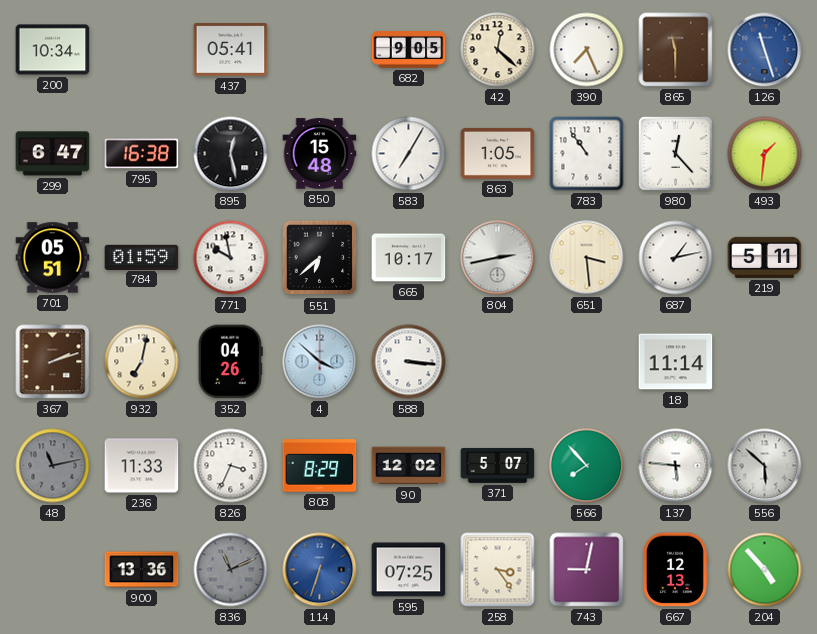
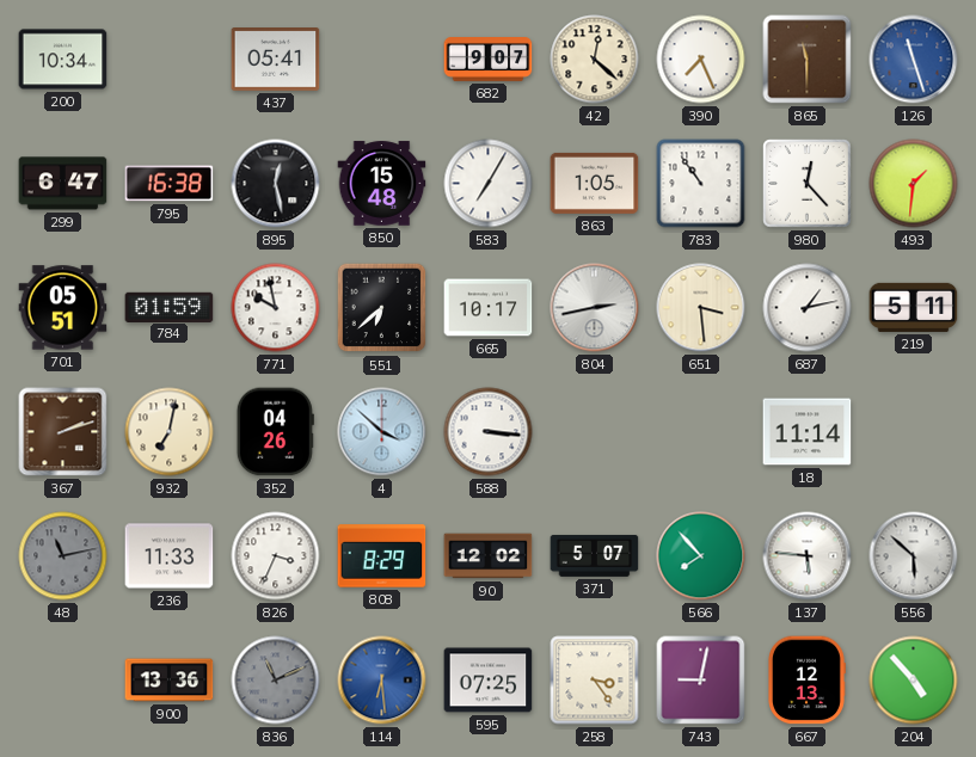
682: 9:05 -> 9:07
114: 6:33 -> 6:29
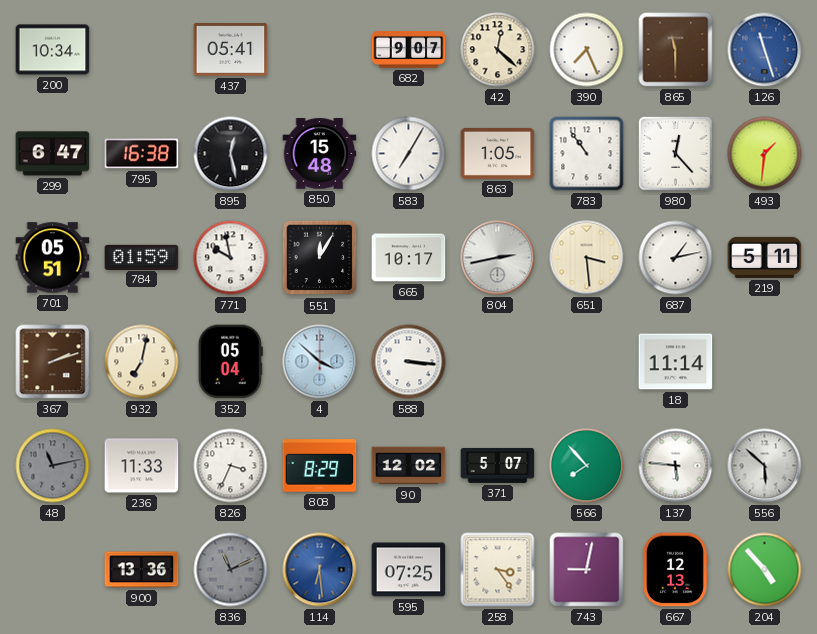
551: 6:38 -> 12:05
352: 04:26 -> 05:04
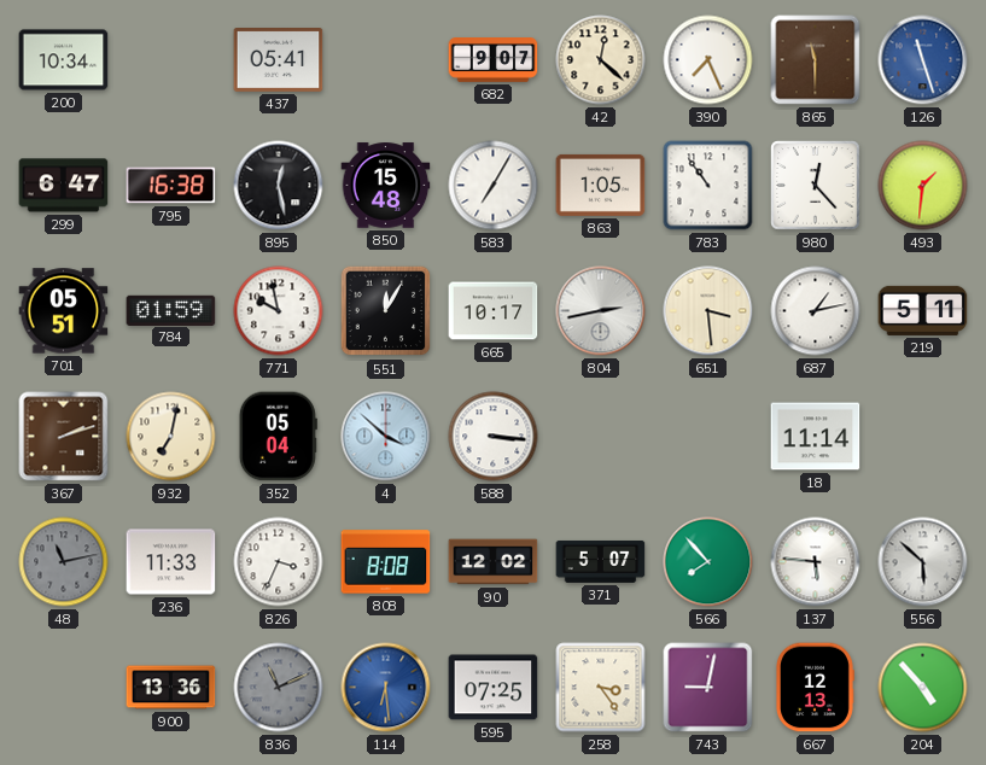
808: 8:29 -> 8:08
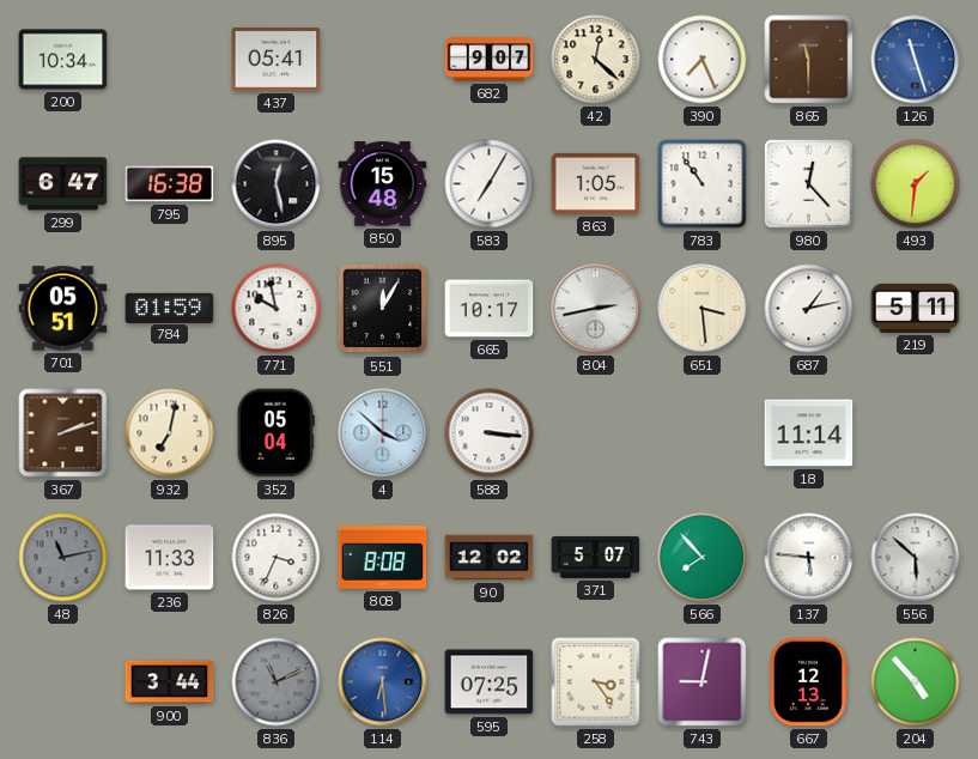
900: 13:36 -> 3:44
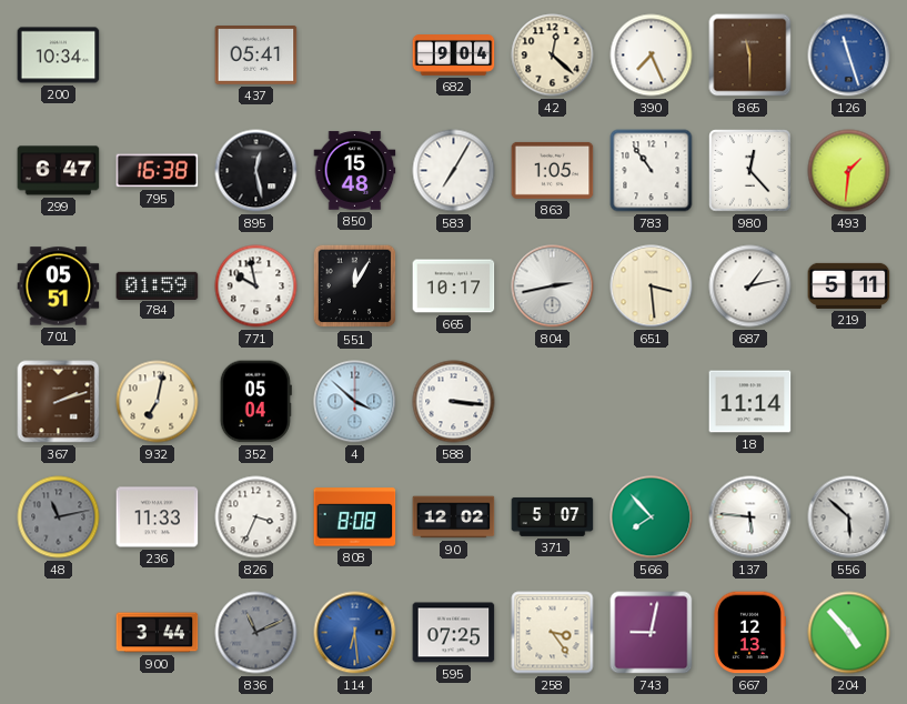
682: 9:07 -> 9:04
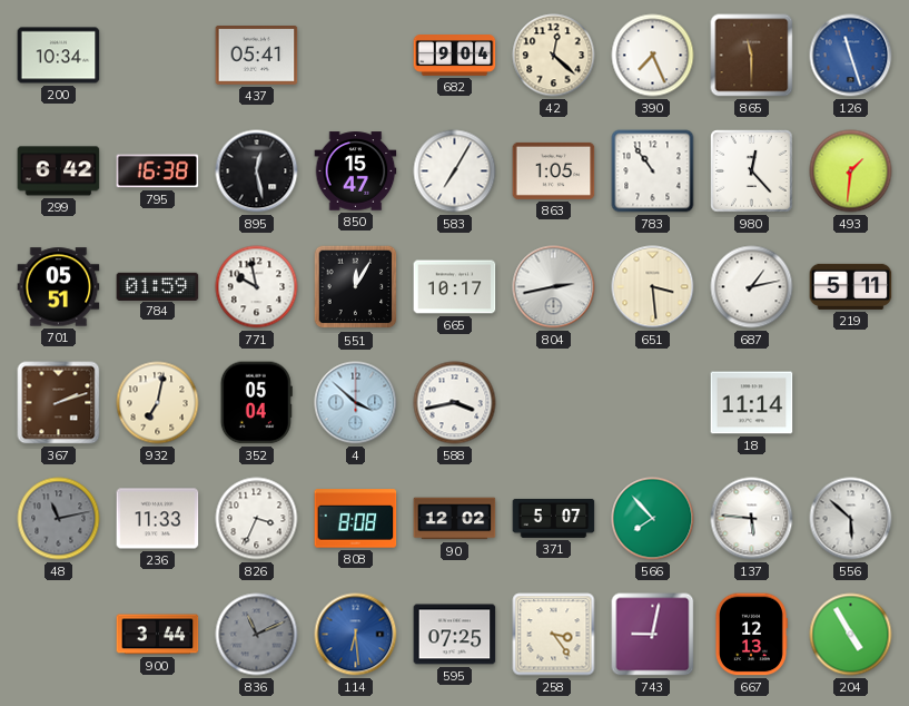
299: 6:47 -> 6:42
850: 15:48 -> 15:47
588: 3:16 -> 3:43
204: 4:53 -> 4:55
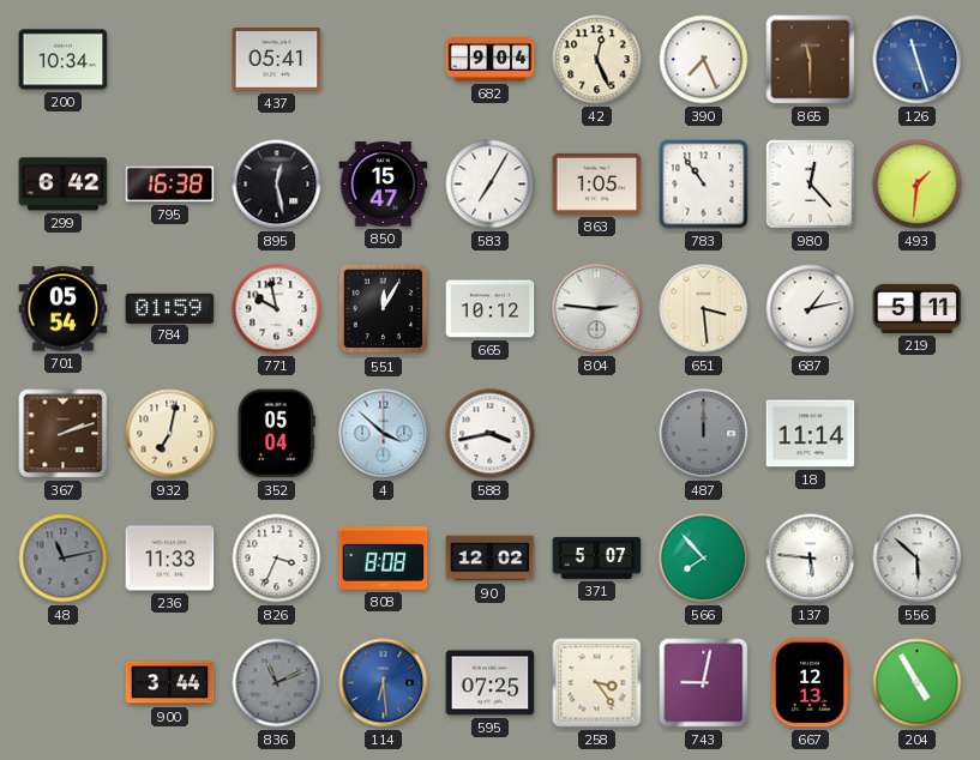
42: 12:22 -> 12:26
701: 05:51 -> 05:54
665: 10:17 -> 10:12
804: 2:43 -> 2:46
487: none -> 12:00
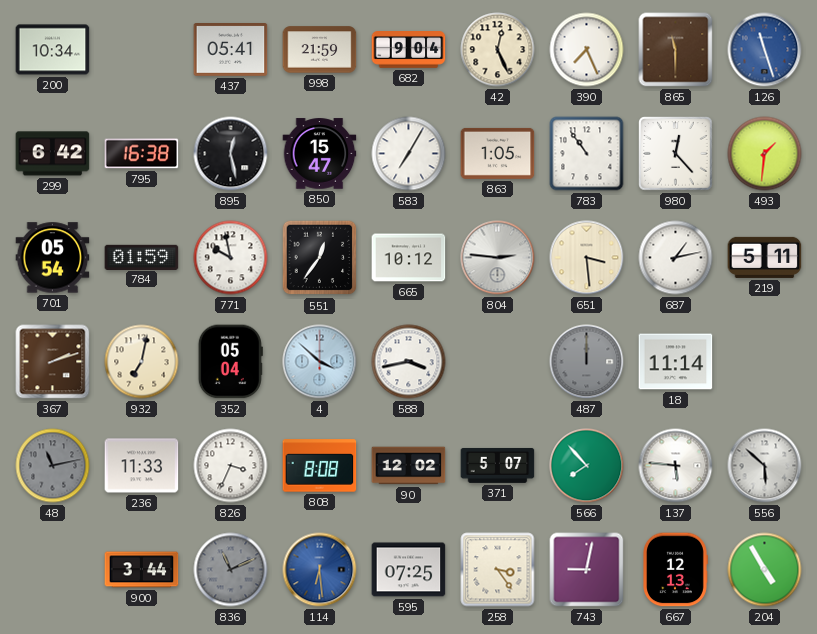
998: none -> 21:59
551: 12:05 -> 12:36
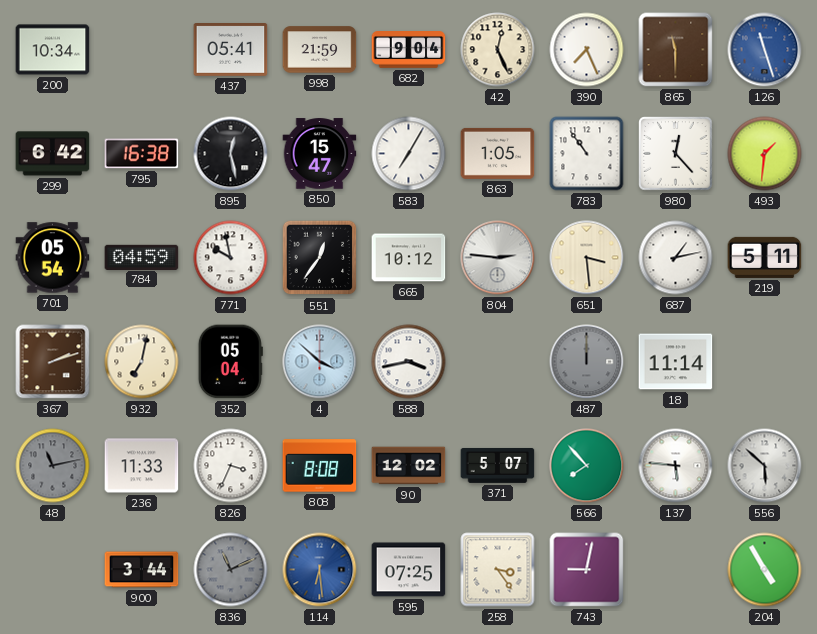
784: 01:59 -> 04:59
667: 12:13 -> none
